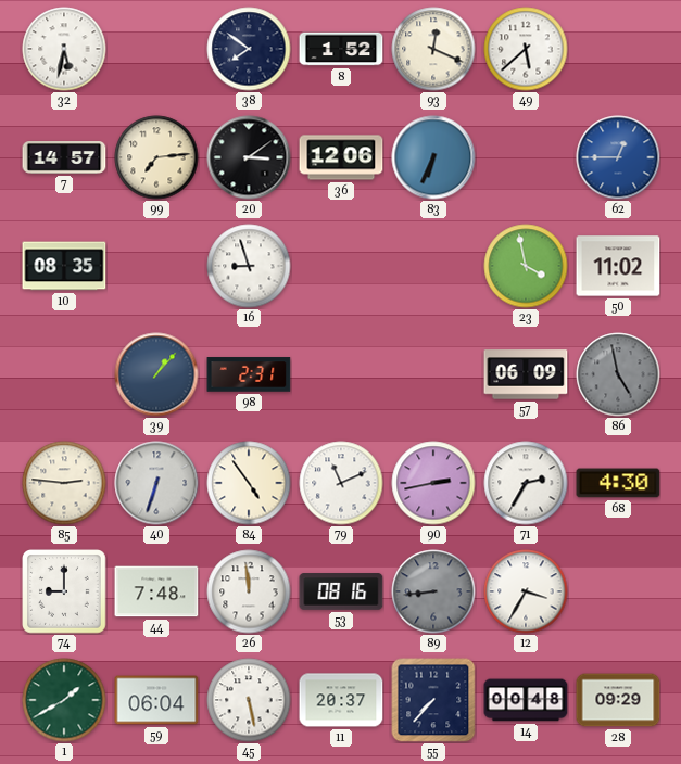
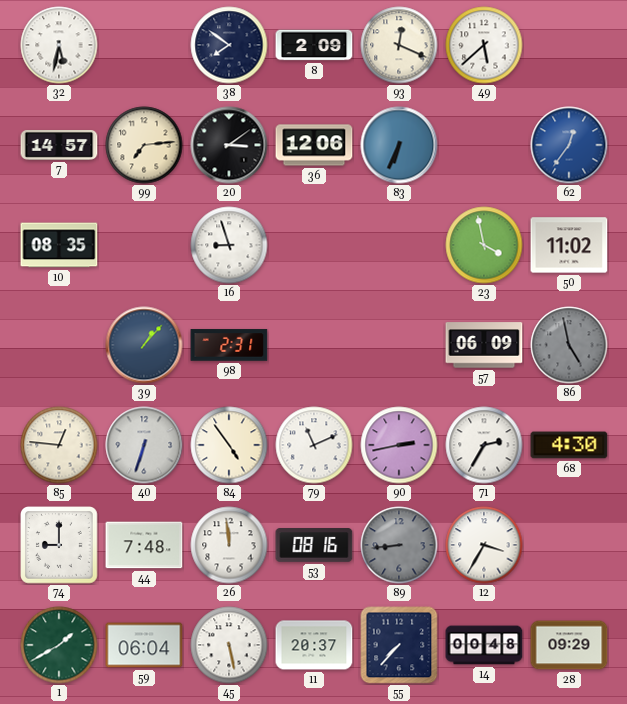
8: 1:52 -> 2:09
62: 12:45 -> 12:36
85: 2:46 -> 12:46
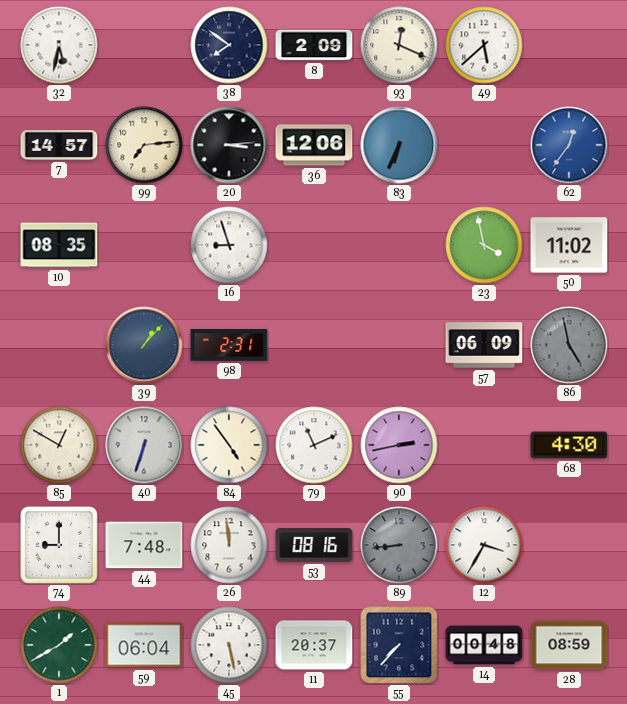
20: 3:09 -> 3:14
85: 12:46 -> 12:50
71: 2:35 -> none
28: 09:29 -> 08:59
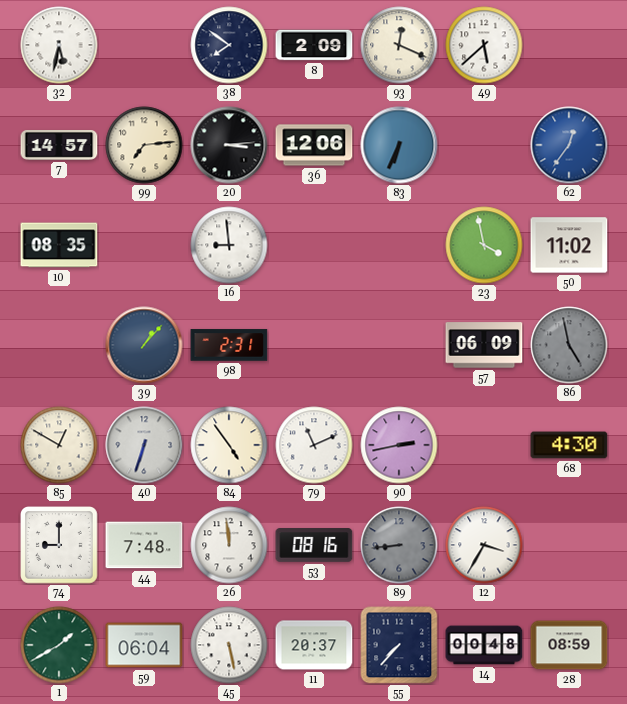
16: 8:57 -> 8:59
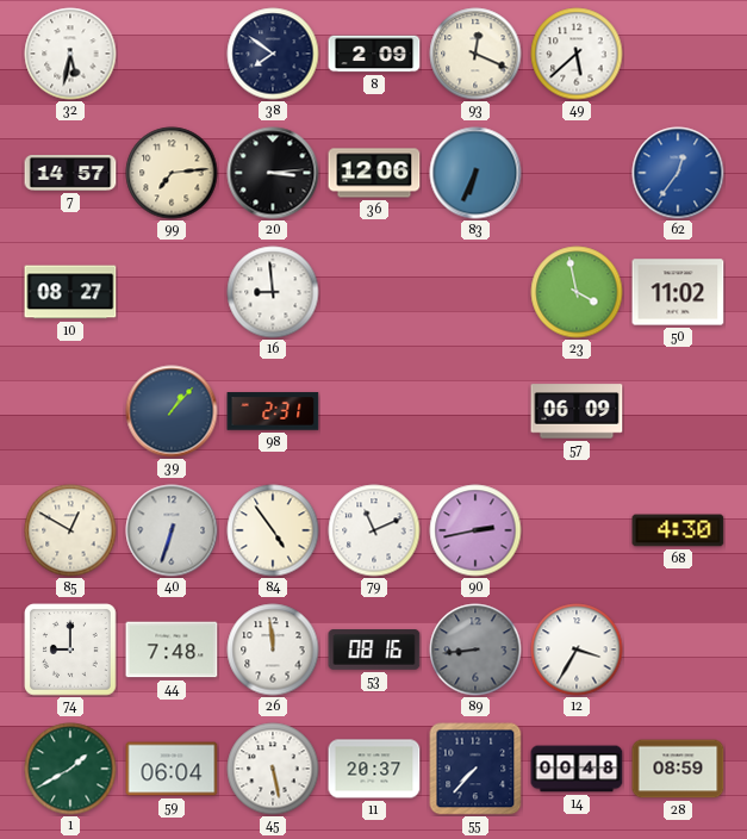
10: 08:35 -> 08:27
86: 4:58 -> none
